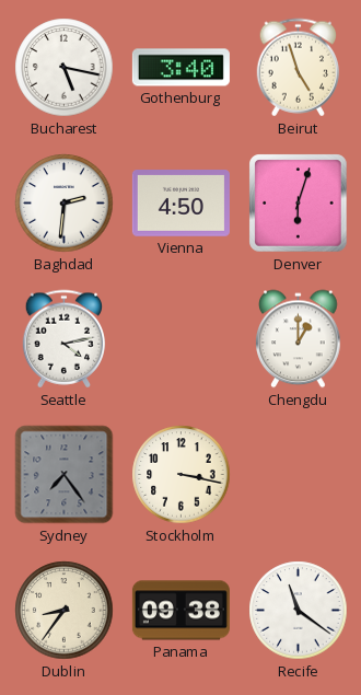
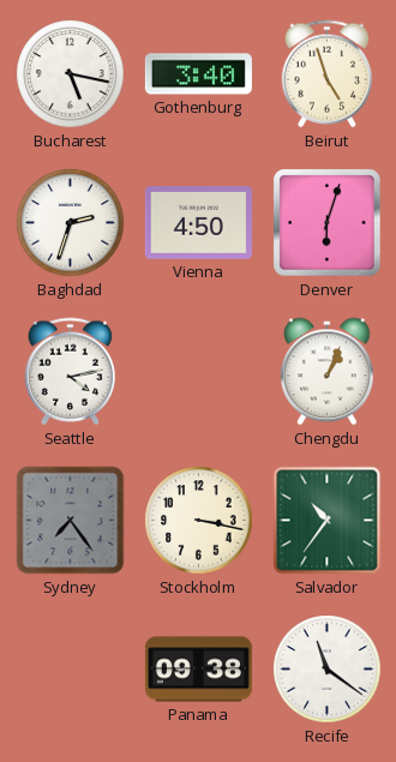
Baghdad: 2:31 -> 2:33
Chengdu: 1:00 -> 1:04
Salvador: none -> 10:36
Dublin: 8:36 -> none
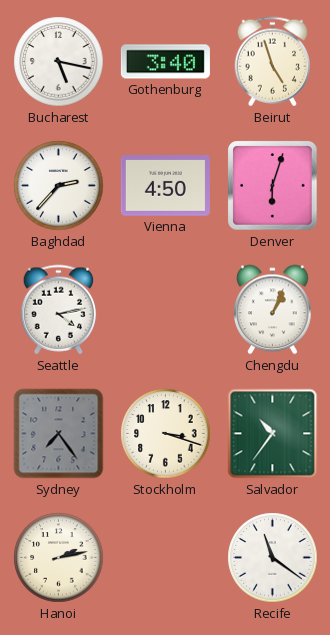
Baghdad: 2:33 -> 2:37
Stockholm: 3:17 -> 3:18
Hanoi: none -> 2:13
Panama: 09:38 -> none
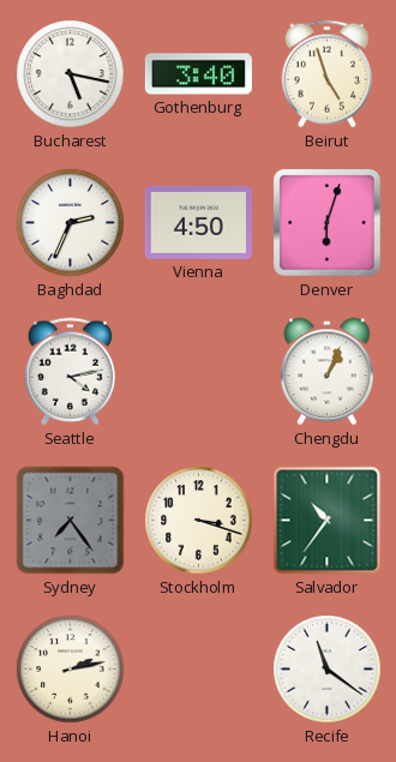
Baghdad: 2:37 -> 2:34
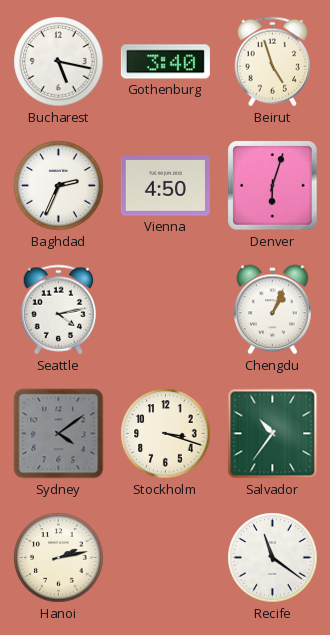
Sydney: 7:24 -> 4:09
